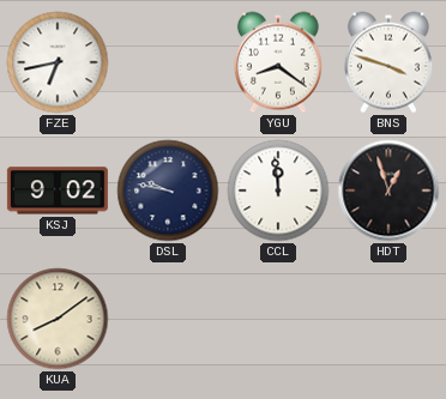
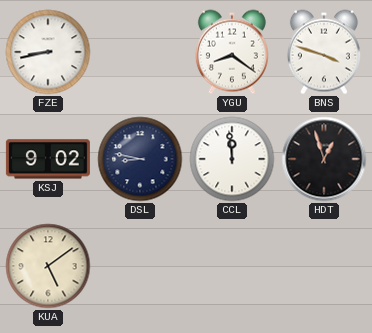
FZE: 6:43 -> 8:43
DSL: 9:47 -> 8:47
KUA: 8:09 -> 5:09
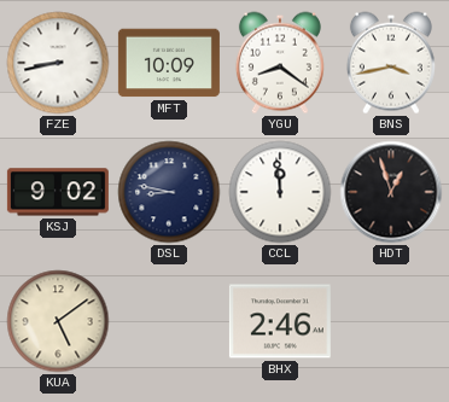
MFT: none -> 10:09
BNS: 3:48 -> 3:43
BHX: none -> 2:46
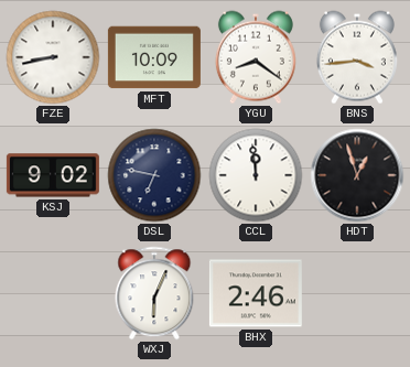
BNS: 3:43 -> 3:44
DSL: 8:47 -> 6:47
KUA: 5:09 -> none
WXJ: none -> 6:04
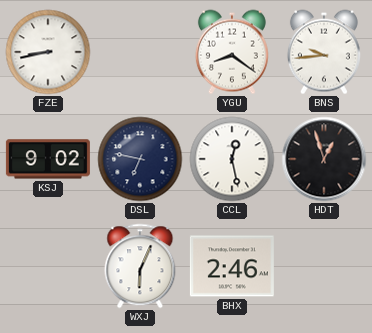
MFT: 10:09 -> none
BNS: 3:44 -> 9:44
CCL: 11:59 -> 12:28
